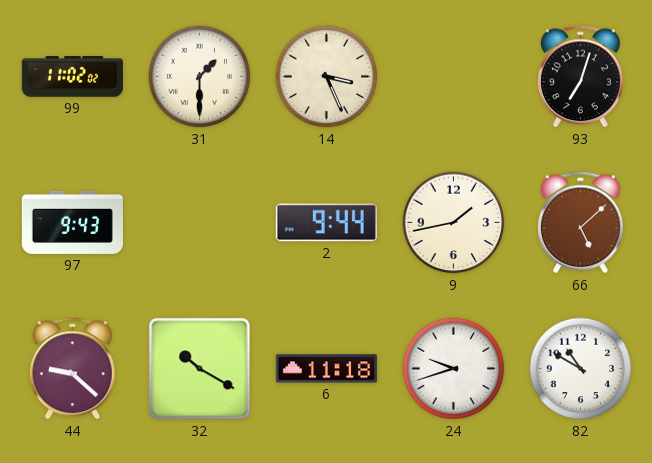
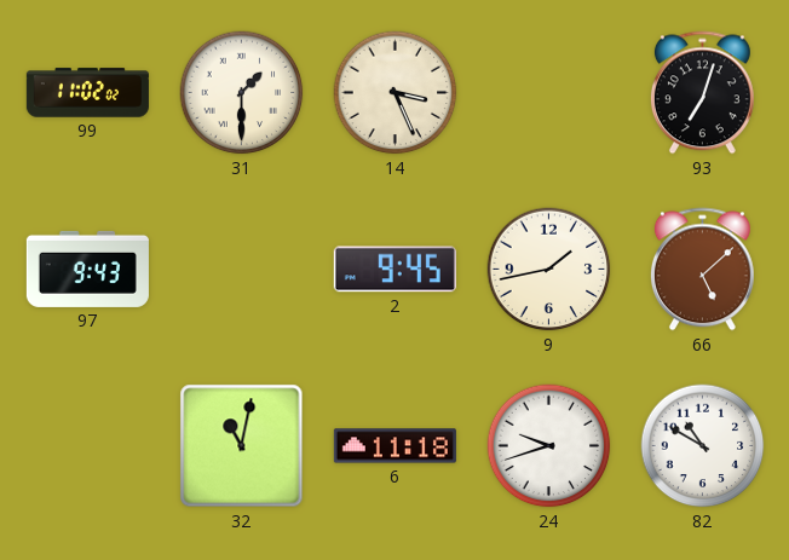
2: 9:44 -> 9:45
44: 9:22 -> none
32: 10:20 -> 11:02
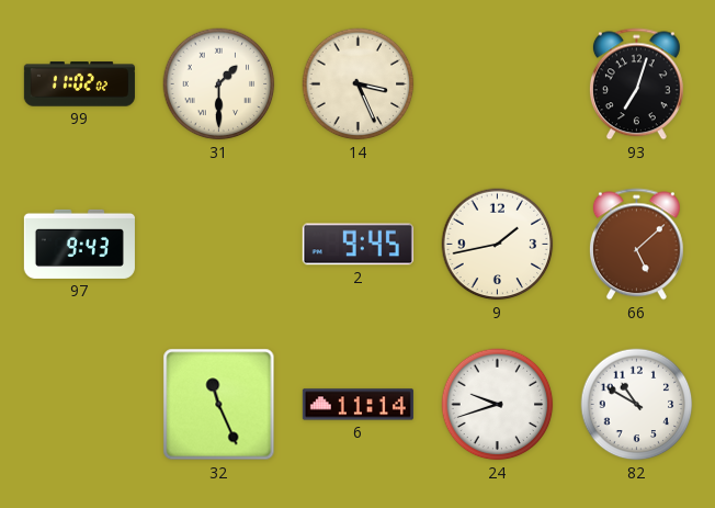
32: 11:02 -> 11:26
6: 11:18 -> 11:14
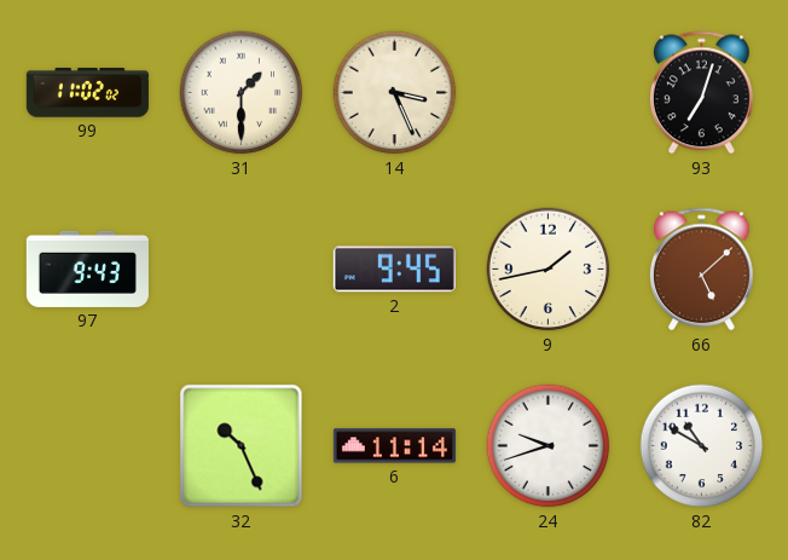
32: 11:26 -> 10:26
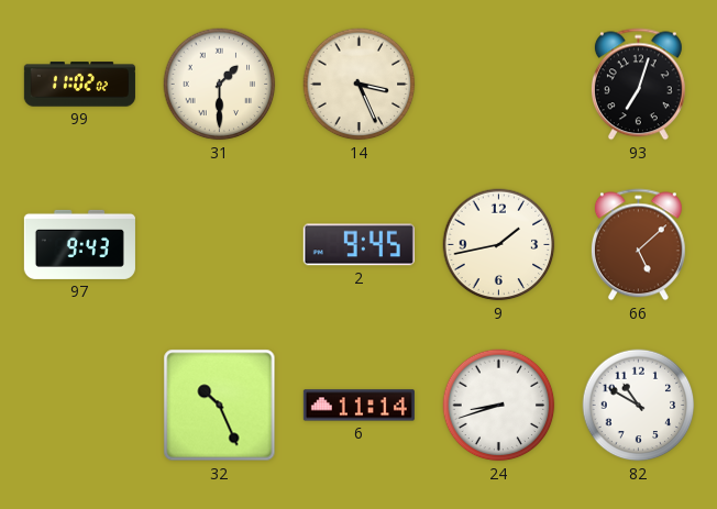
24: 9:42 -> 8:42
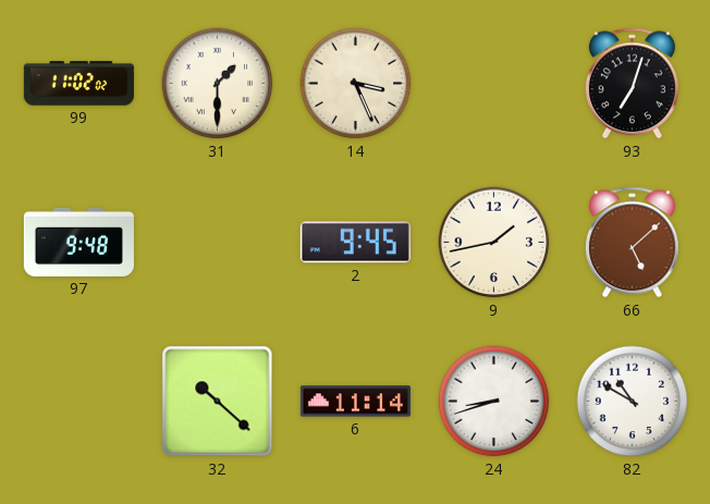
97: 9:43 -> 9:48
32: 10:26 -> 10:22
